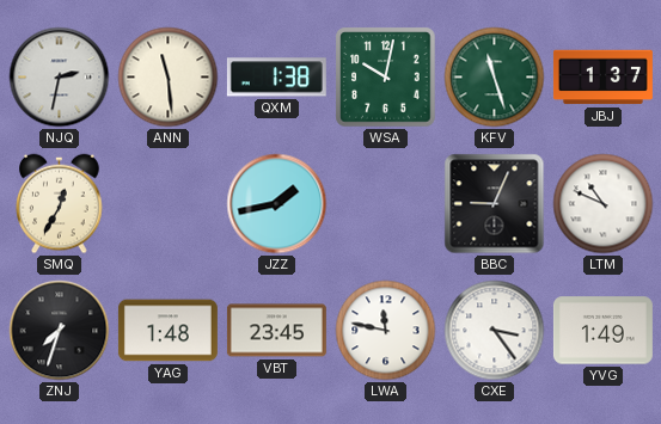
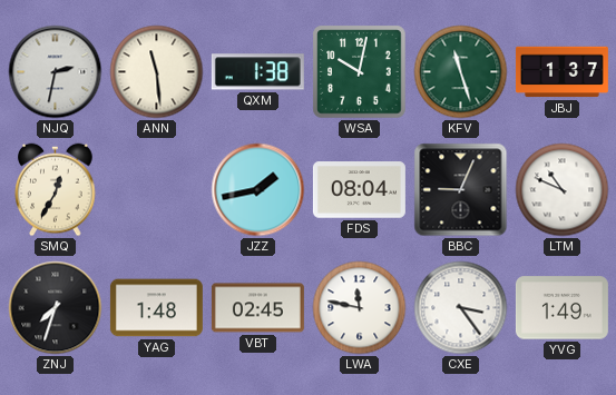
FDS: none -> 08:04
VBT: 23:45 -> 02:45
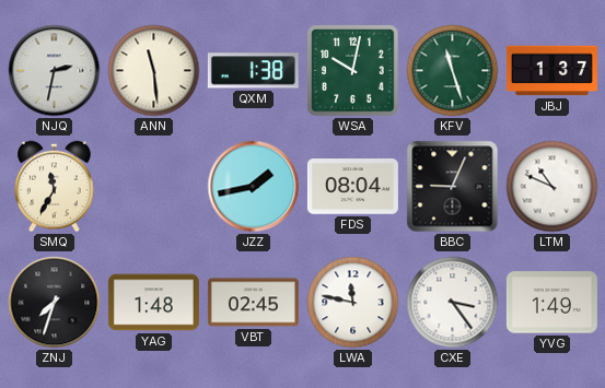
SMQ: 12:35 -> 11:35
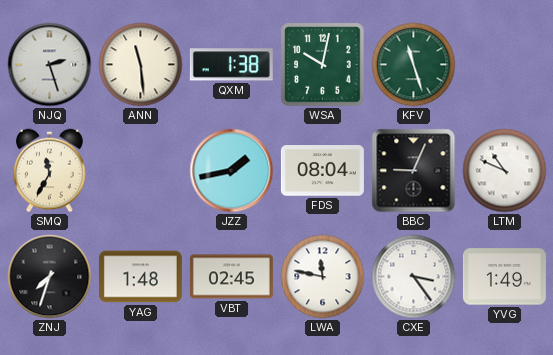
NJQ: 2:32 -> 2:27
JBJ: 1:37 -> none
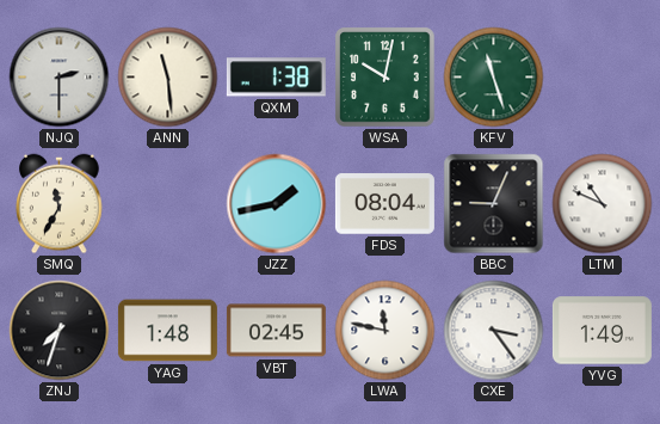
NJQ: 2:27 -> 2:30
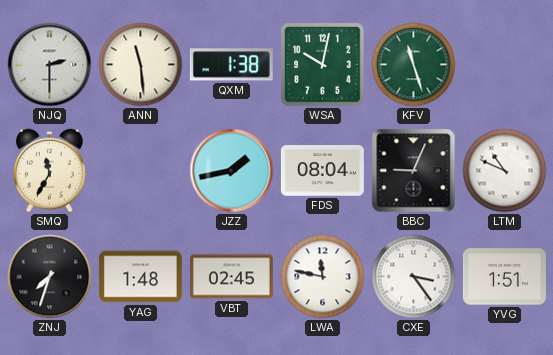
YVG: 1:49 -> 1:51
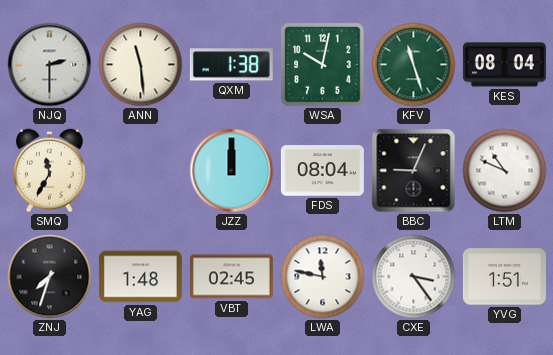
KES: none -> 08:04
JZZ: 1:43 -> 12:00
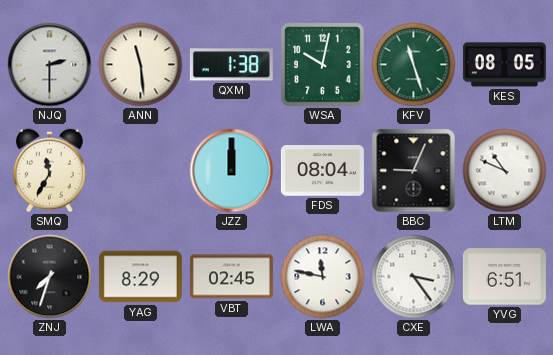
KES: 08:04 -> 08:05
YAG: 1:48 -> 8:29
YVG: 1:51 -> 6:51
